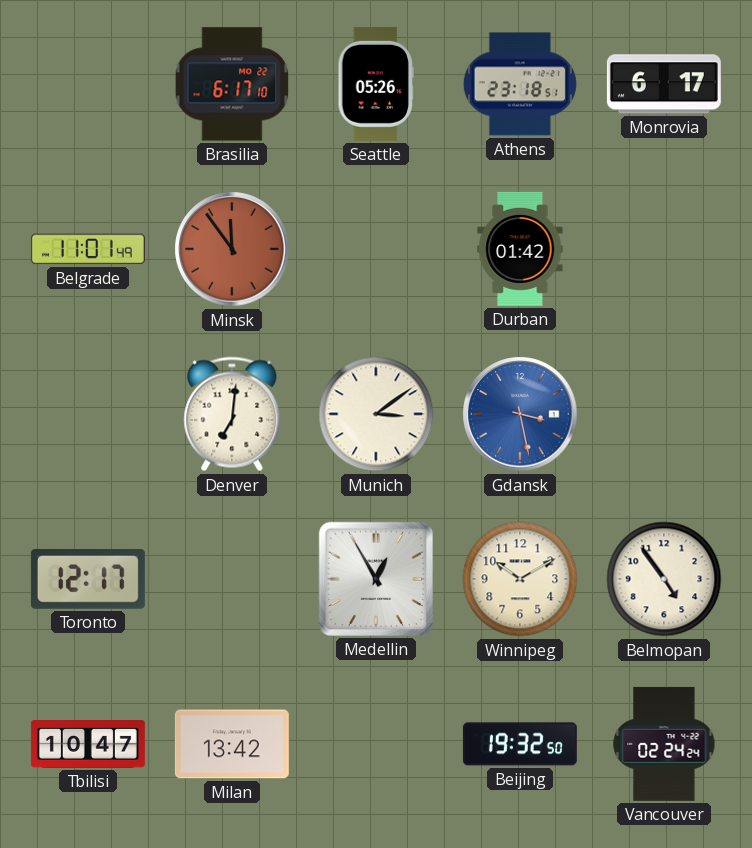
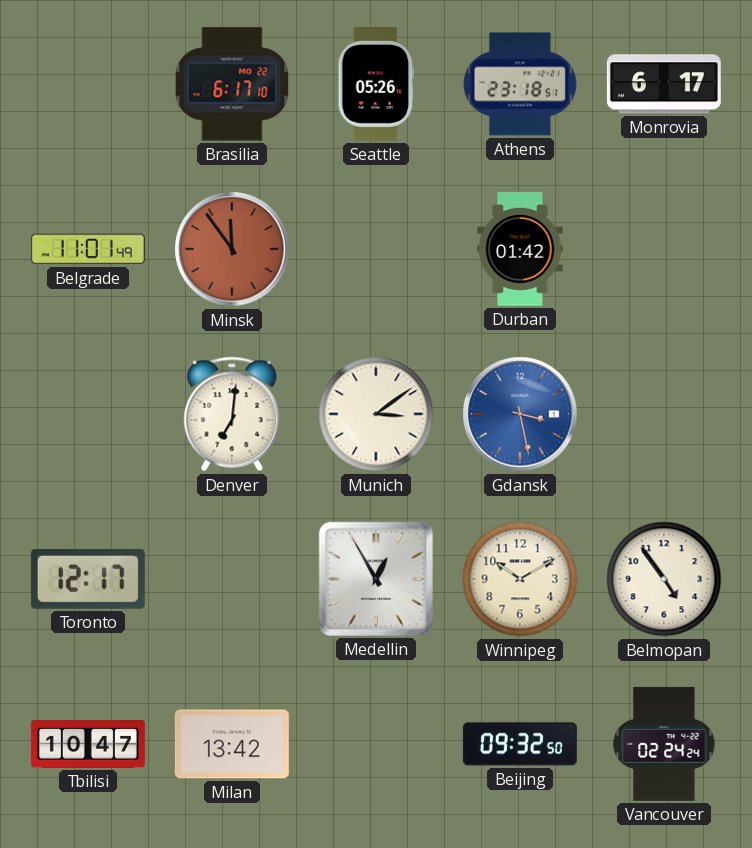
Beijing: 19:32 -> 09:32
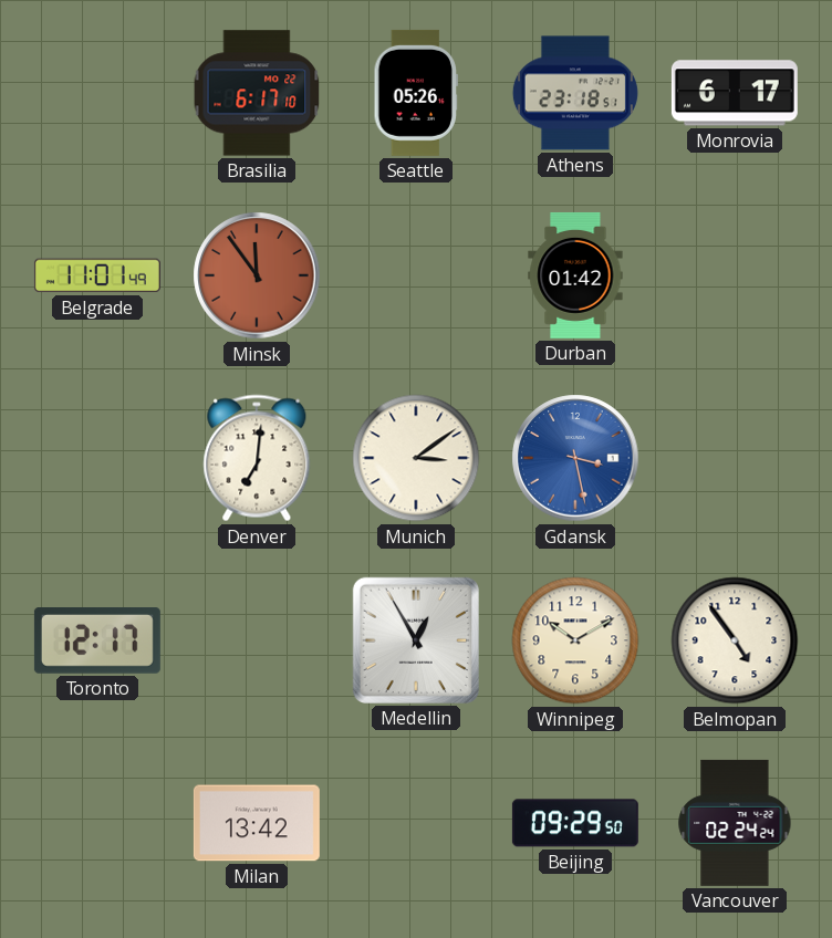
Tbilisi: 10:47 -> none
Beijing: 09:32 -> 09:29
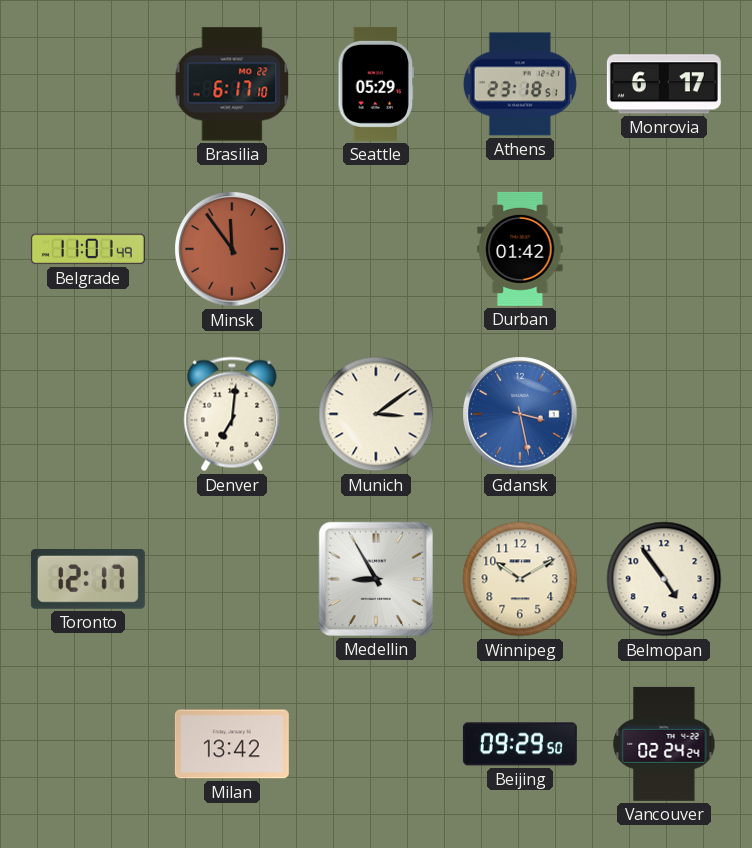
Seattle: 05:26 -> 05:29
Medellin: 12:55 -> 8:55
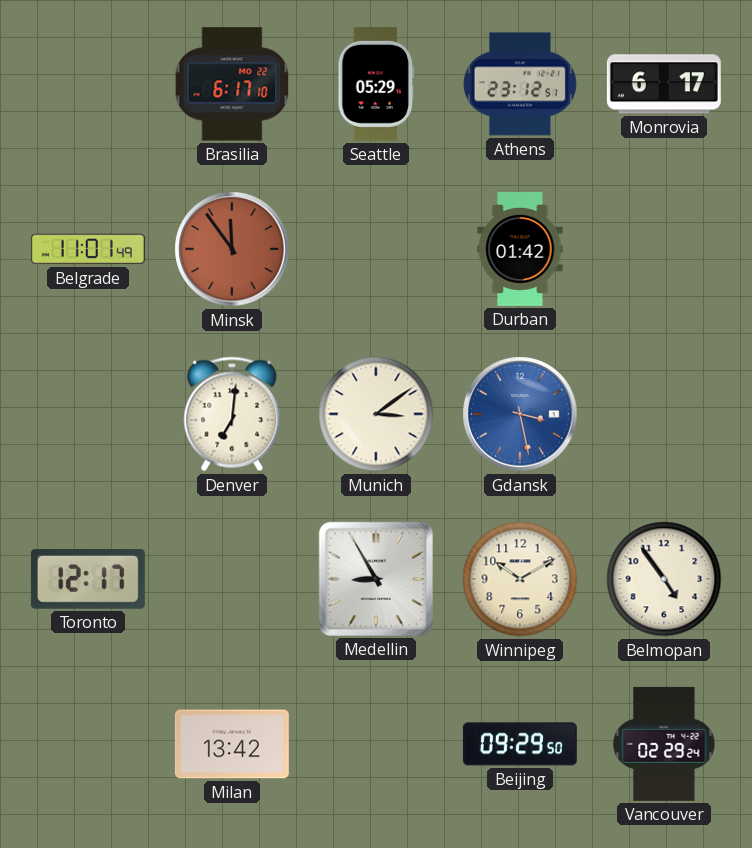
Athens: 23:18 -> 23:12
Vancouver: 02:24 -> 02:29
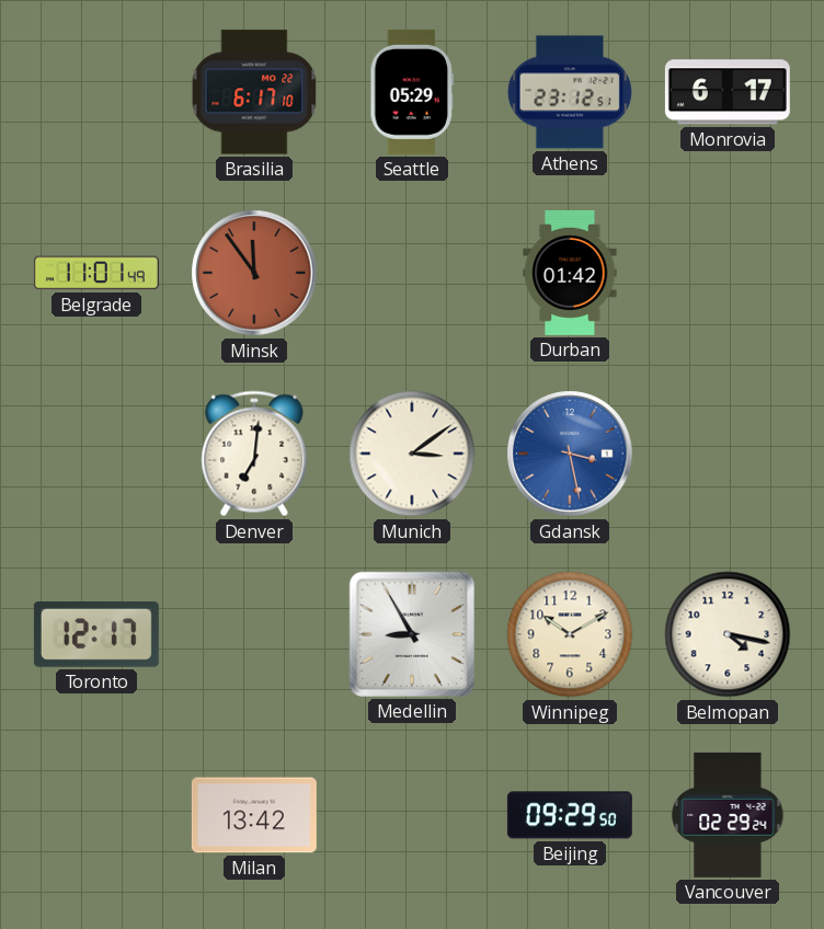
Belmopan: 4:54 -> 4:17
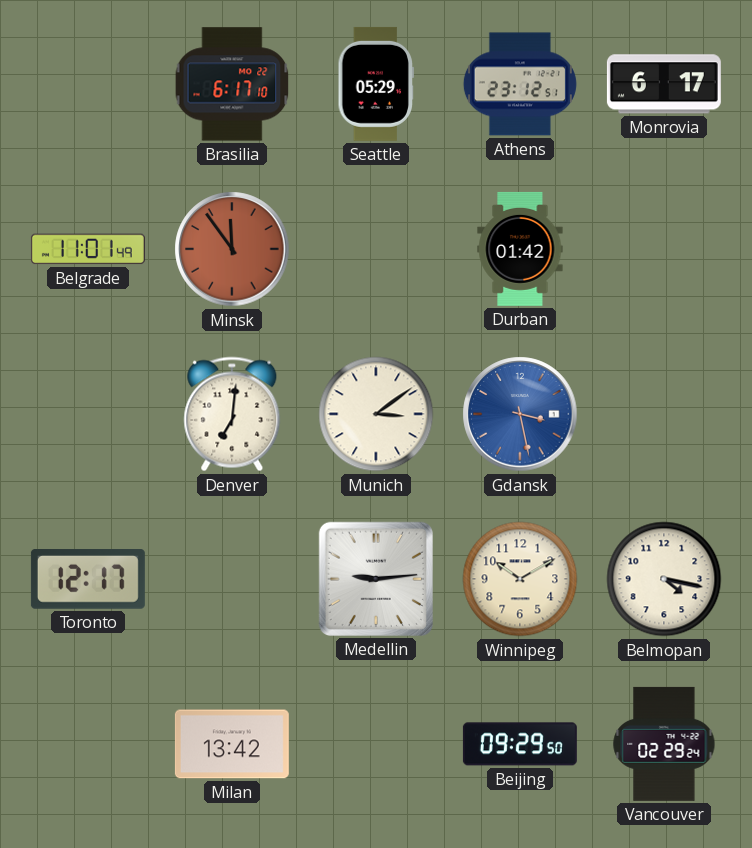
Medellin: 8:55 -> 9:14
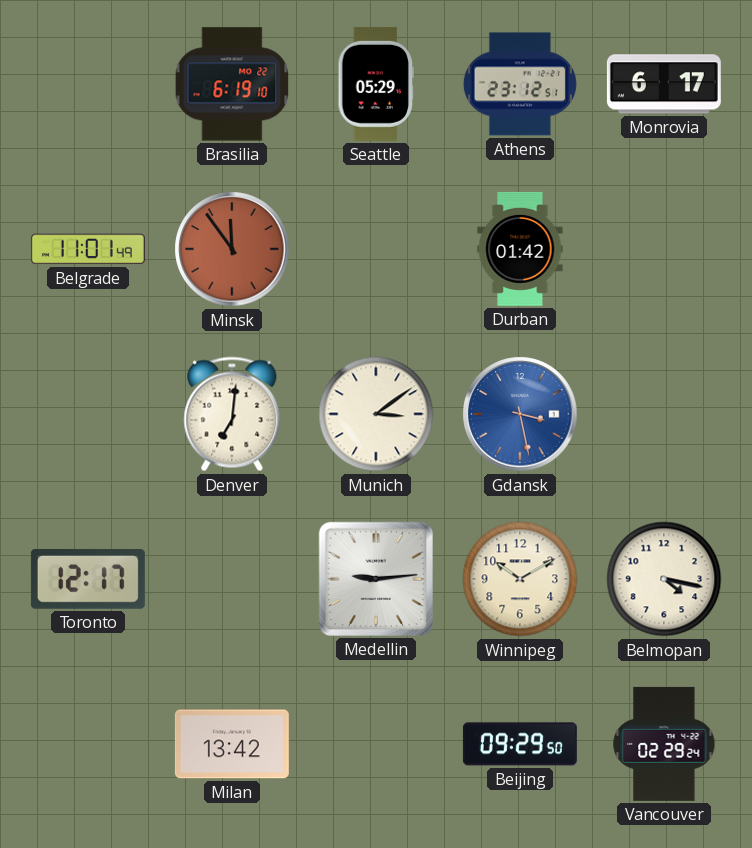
Brasilia: 6:17 -> 6:19
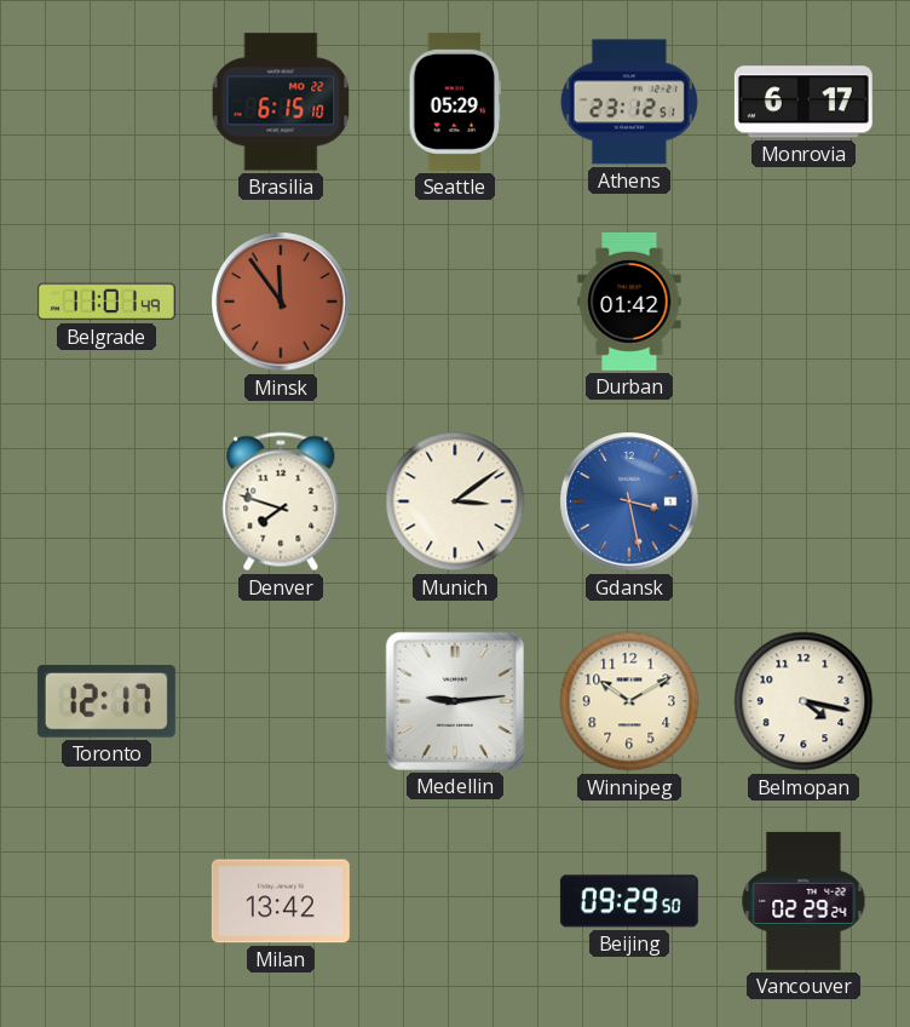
Brasilia: 6:19 -> 6:15
Denver: 7:01 -> 7:48
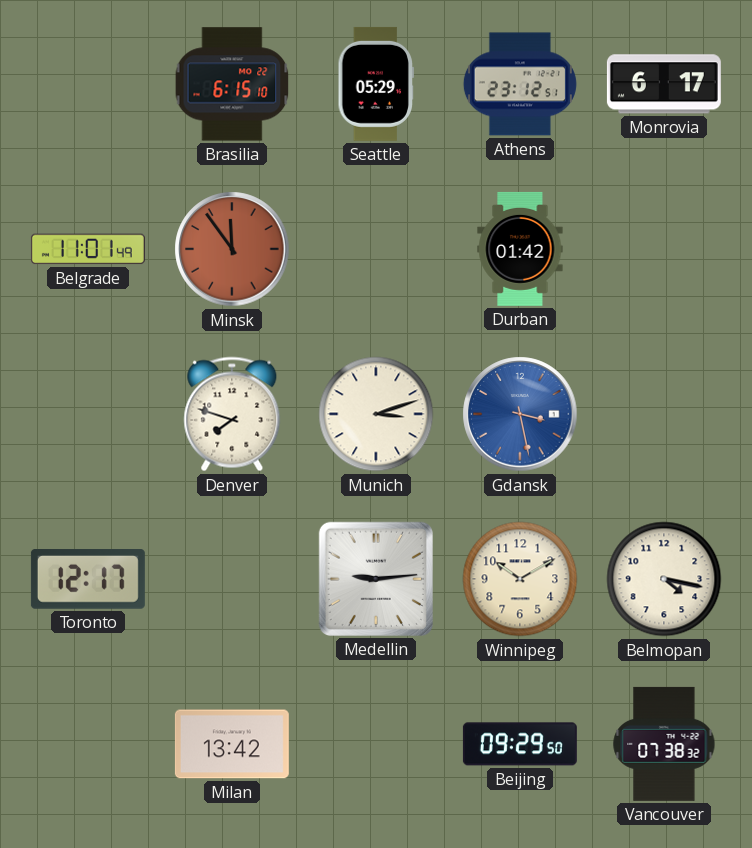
Munich: 3:09 -> 3:12
Vancouver: 02:29 -> 07:38
